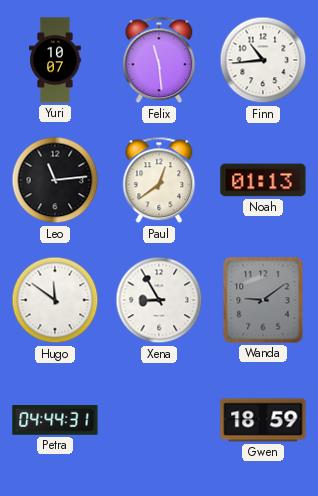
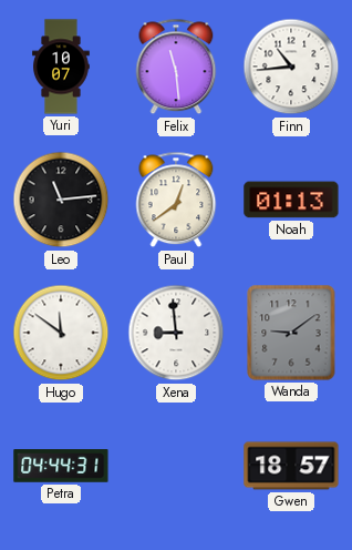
Xena: 8:55 -> 8:59
Gwen: 18:59 -> 18:57
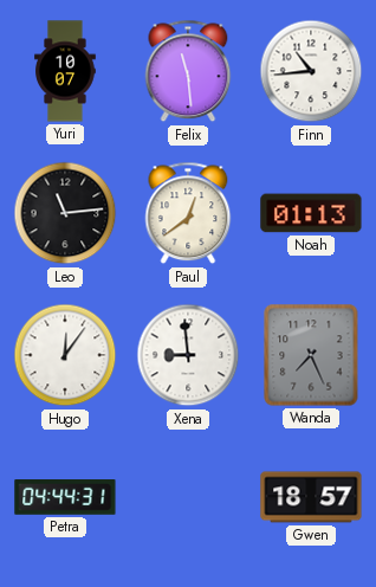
Hugo: 11:51 -> 12:06
Wanda: 9:09 -> 7:26
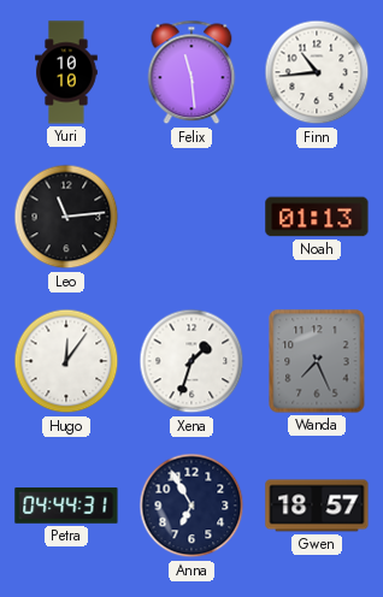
Yuri: 10:07 -> 10:10
Paul: 12:39 -> none
Xena: 8:59 -> 1:33
Anna: none -> 6:55
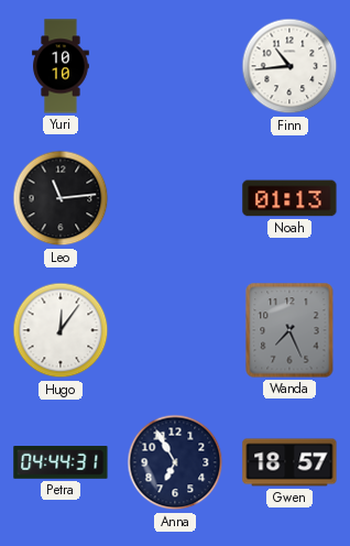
Felix: 11:29 -> none
Xena: 1:33 -> none
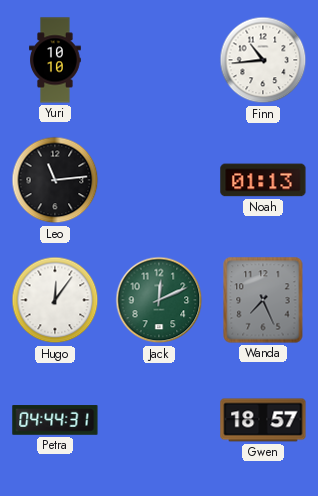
Jack: none -> 12:11
Anna: 6:55 -> none
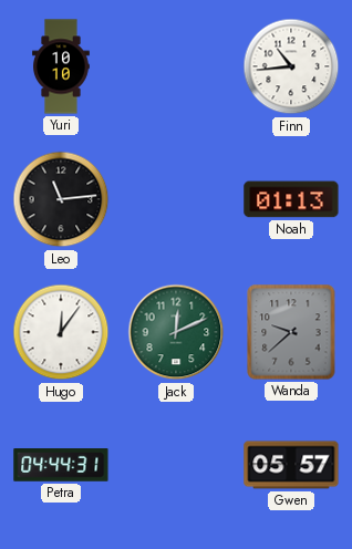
Wanda: 7:26 -> 9:38
Gwen: 18:57 -> 05:57
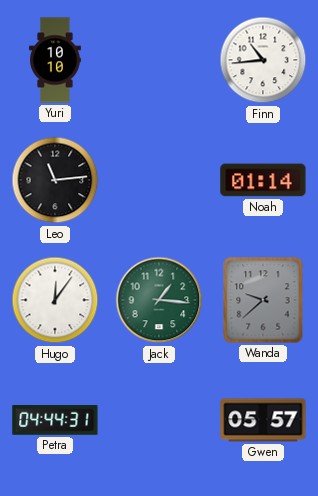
Noah: 01:13 -> 01:14
Jack: 12:11 -> 1:16
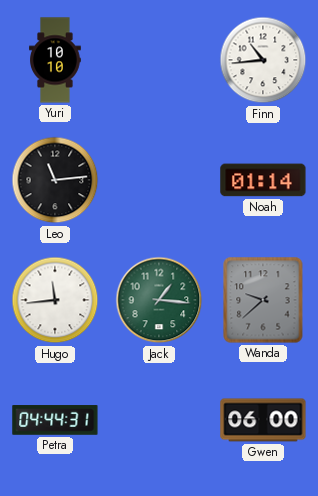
Hugo: 12:06 -> 11:44
Gwen: 05:57 -> 06:00
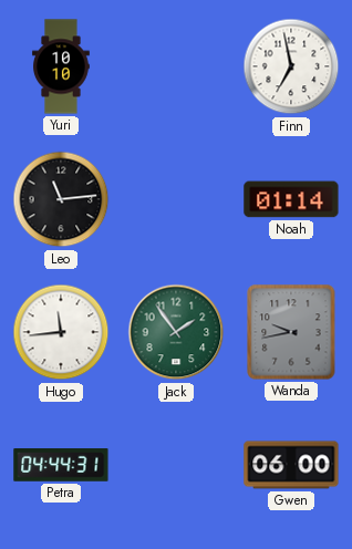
Finn: 10:44 -> 6:58
Jack: 1:16 -> 1:54
Wanda: 9:38 -> 9:43
